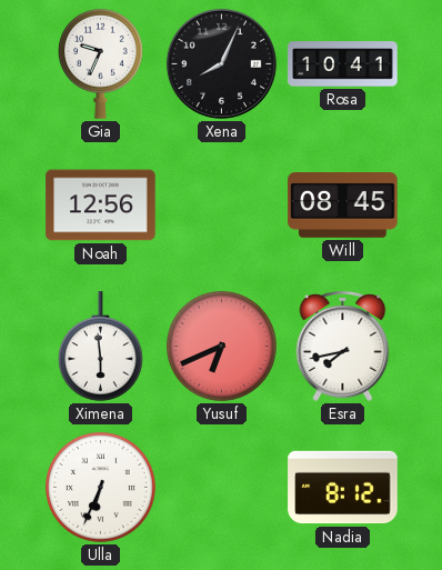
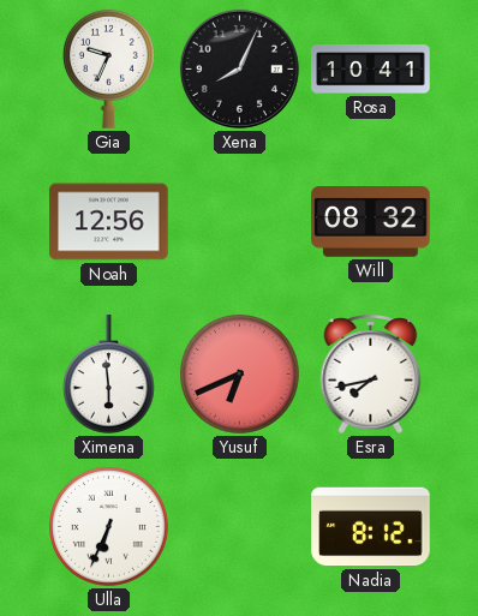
Will: 08:45 -> 08:32
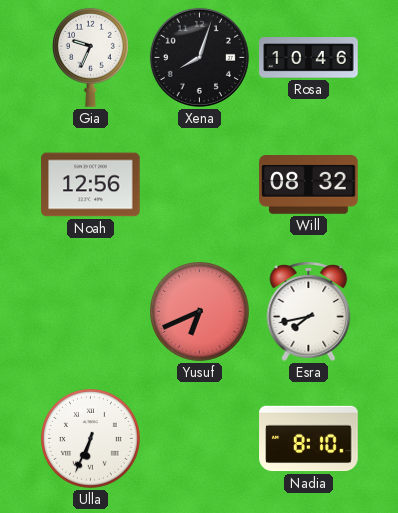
Xena: 8:04 -> 8:03
Rosa: 10:41 -> 10:46
Ximena: 5:59 -> none
Nadia: 8:12 -> 8:10
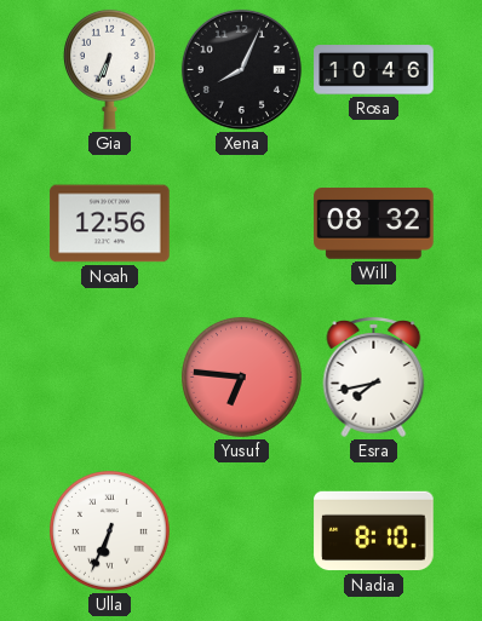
Gia: 9:34 -> 6:34
Xena: 8:03 -> 8:04
Yusuf: 6:41 -> 6:46
